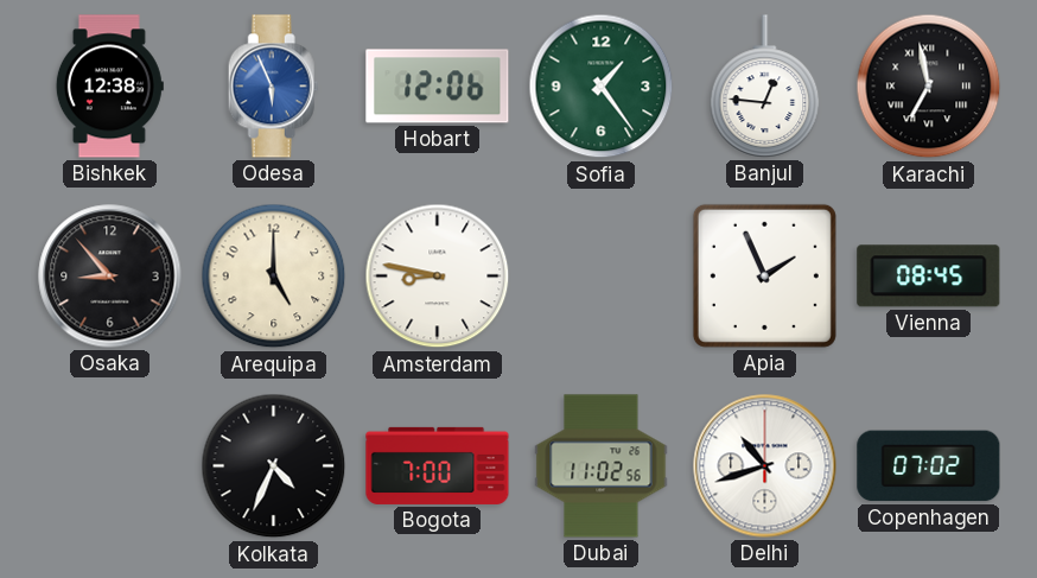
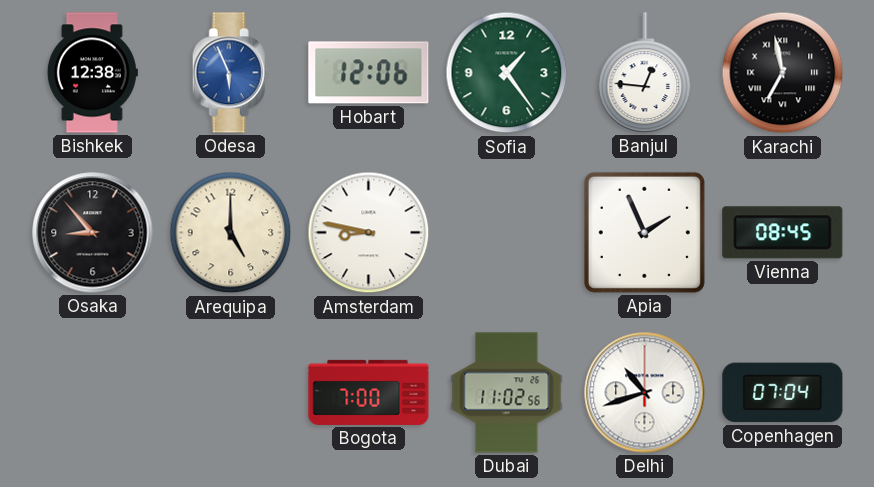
Kolkata: 4:34 -> none
Copenhagen: 07:02 -> 07:04
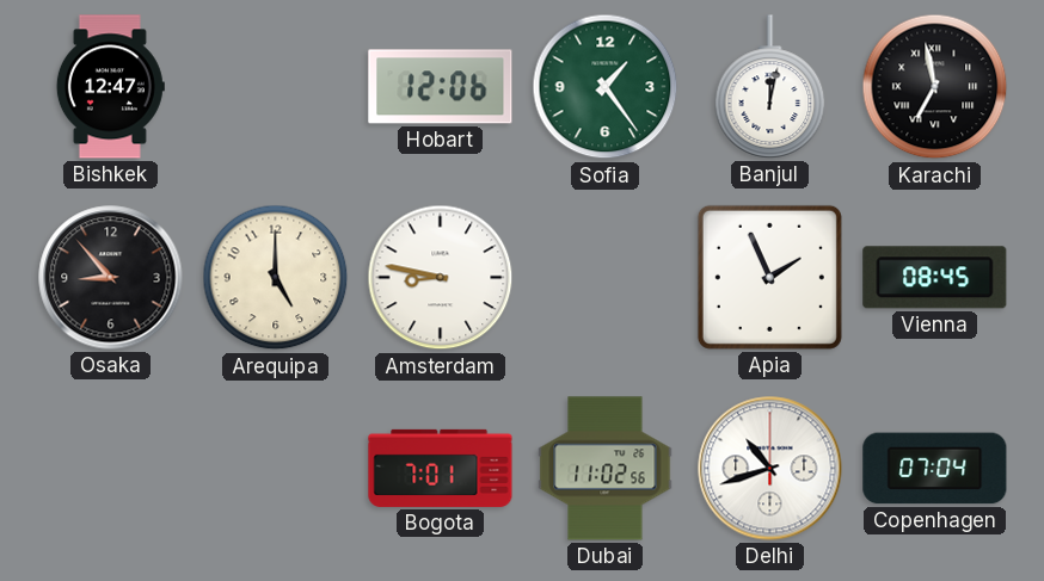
Bishkek: 12:38 -> 12:47
Odesa: 5:56 -> none
Banjul: 12:46 -> 12:02
Bogota: 7:00 -> 7:01
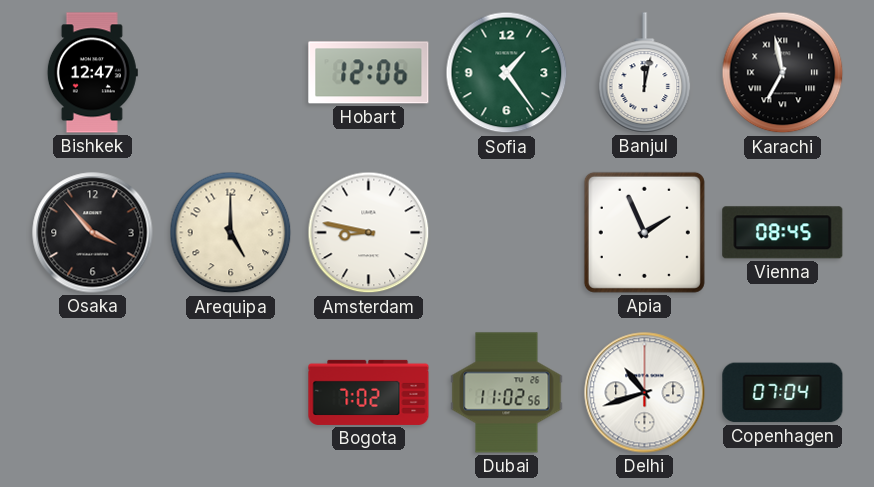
Osaka: 8:53 -> 3:53
Bogota: 7:01 -> 7:02
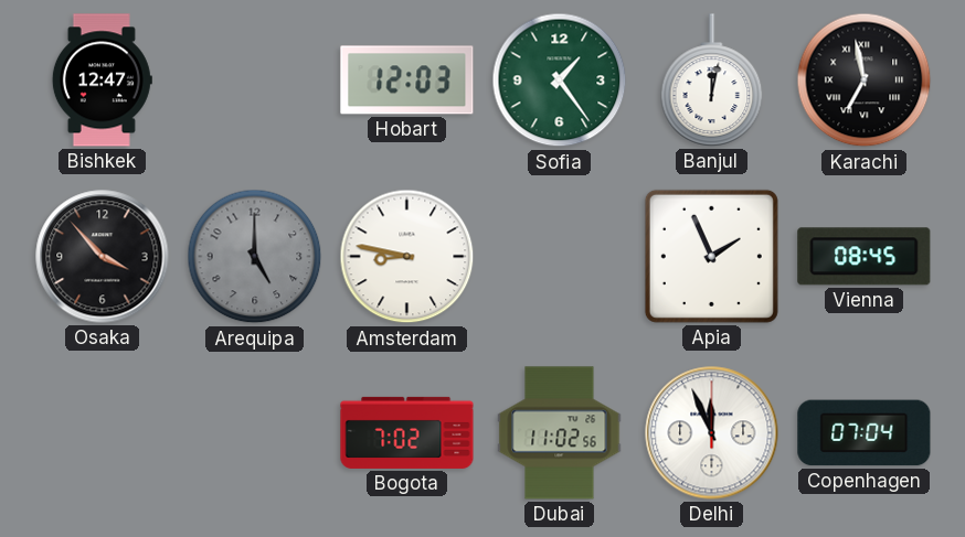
Hobart: 12:06 -> 12:03
Arequipa dial: cream -> grey
Delhi: 10:42 -> 11:56
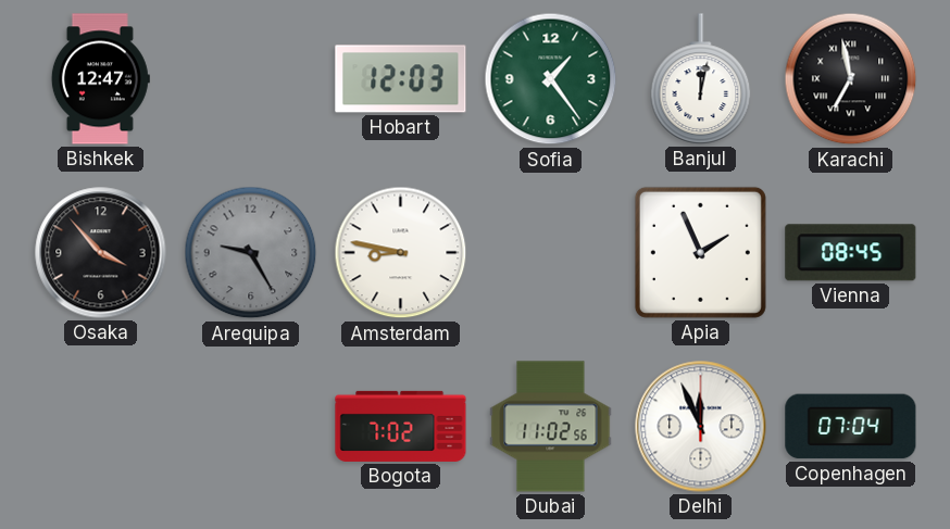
Arequipa: 5:00 -> 9:25
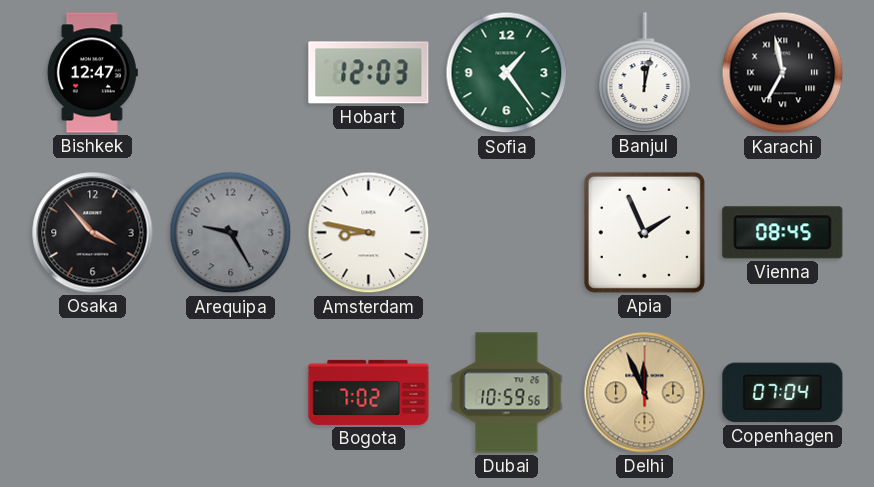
Dubai: 11:02 -> 10:59
Delhi dial: white -> champagne
